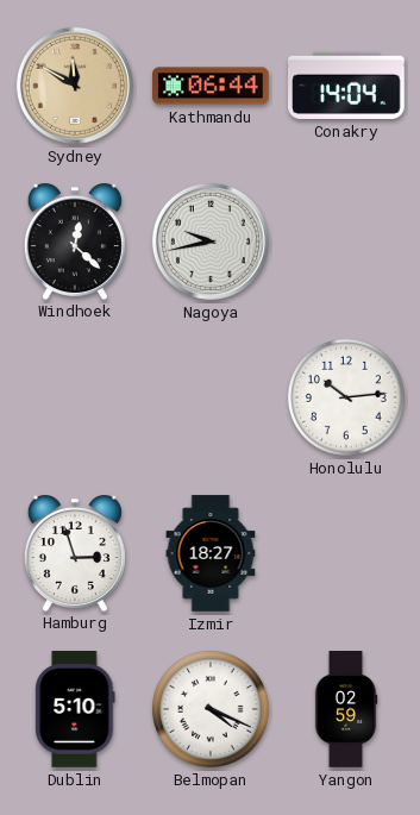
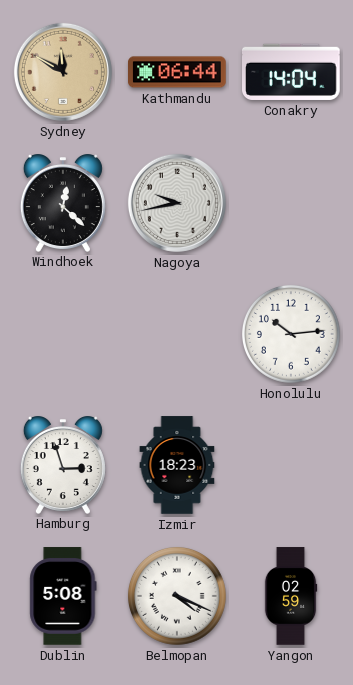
Izmir: 18:27 -> 18:23
Dublin: 5:10 -> 5:08
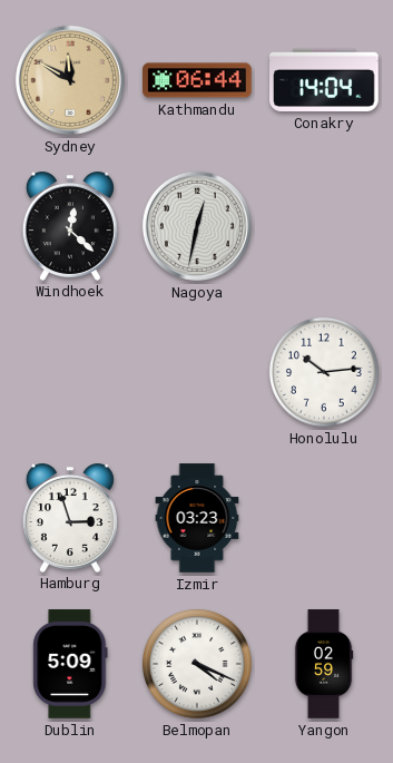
Nagoya: 9:43 -> 12:32
Izmir: 18:23 -> 03:23
Dublin: 5:08 -> 5:09
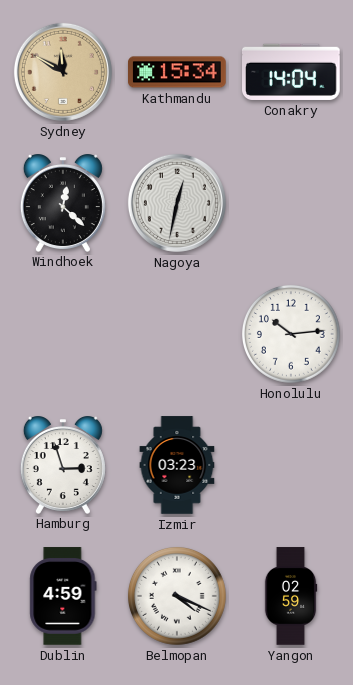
Kathmandu: 06:44 -> 15:34
Dublin: 5:09 -> 4:59
